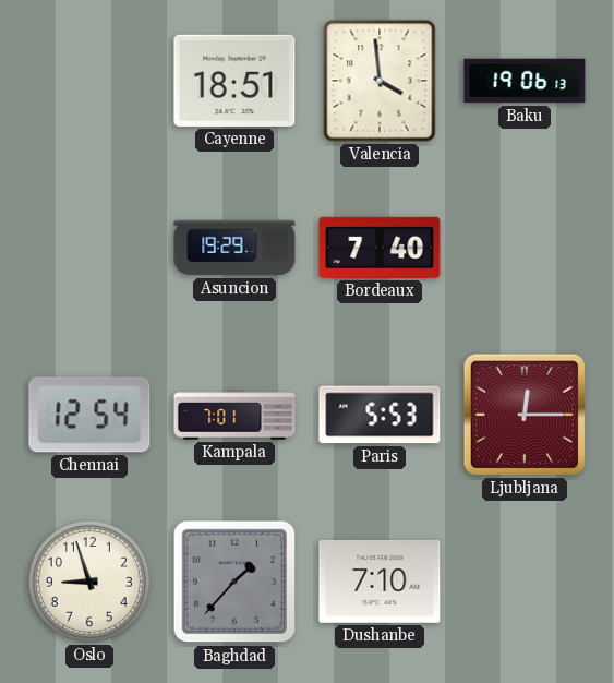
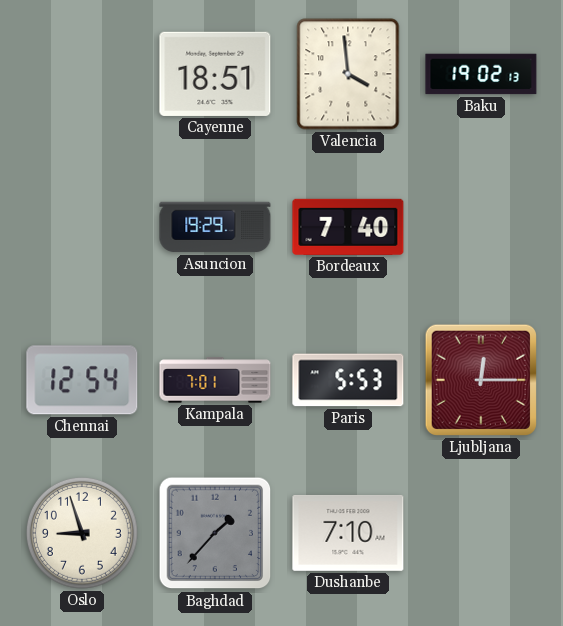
Baku: 19:06 -> 19:02
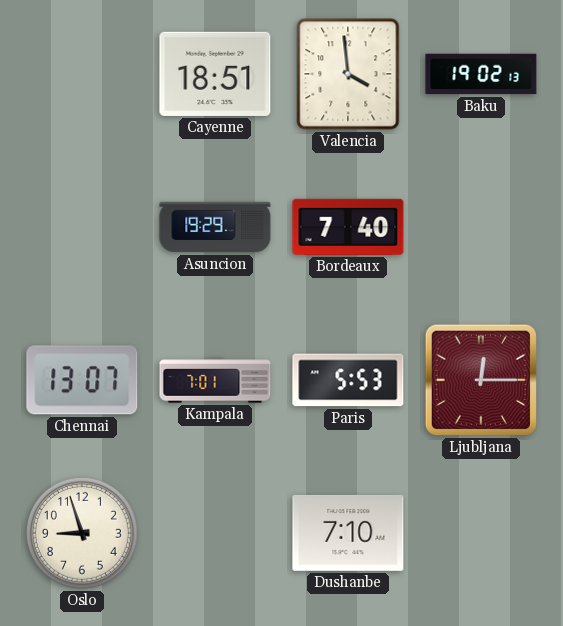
Chennai: 12:54 -> 13:07
Baghdad: 1:37 -> none
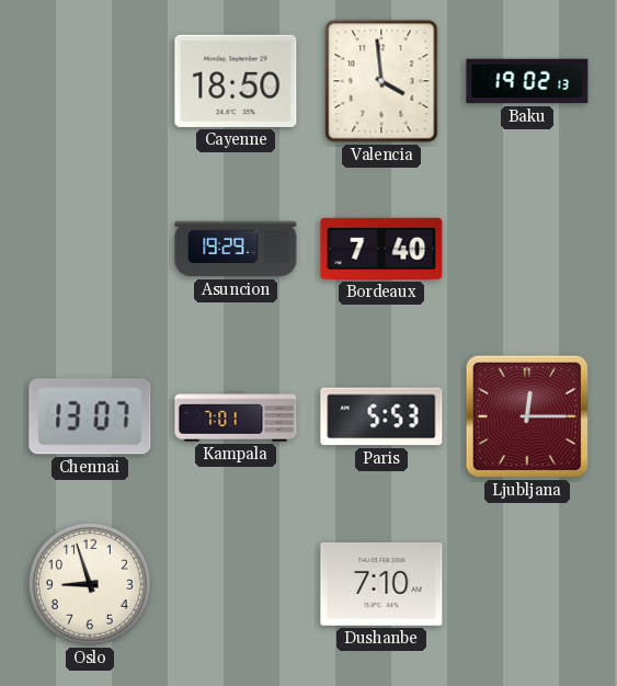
Cayenne: 18:51 -> 18:50
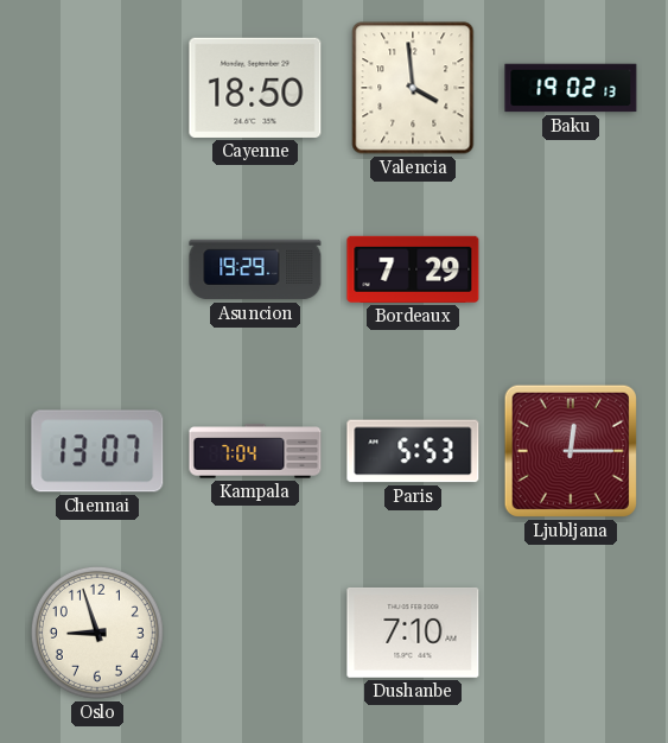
Bordeaux: 7:40 -> 7:29
Kampala: 7:01 -> 7:04
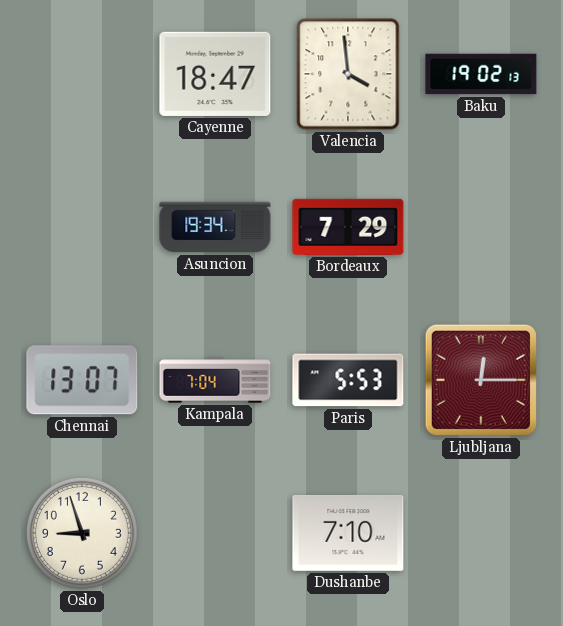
Cayenne: 18:50 -> 18:47
Asuncion: 19:29 -> 19:34
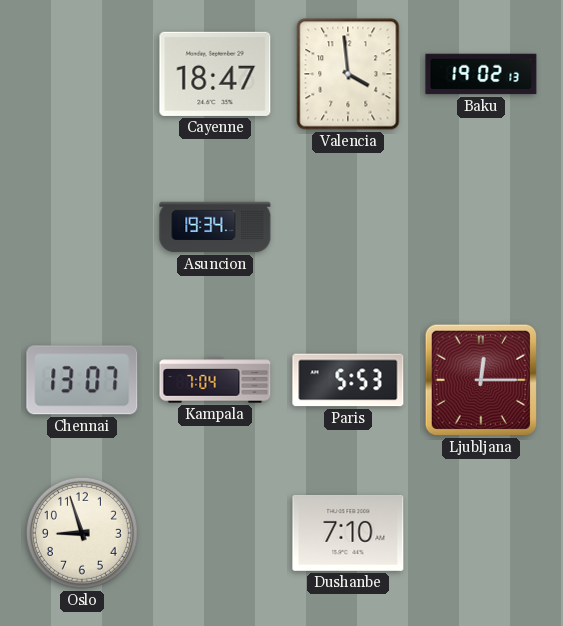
Bordeaux: 7:29 -> none
